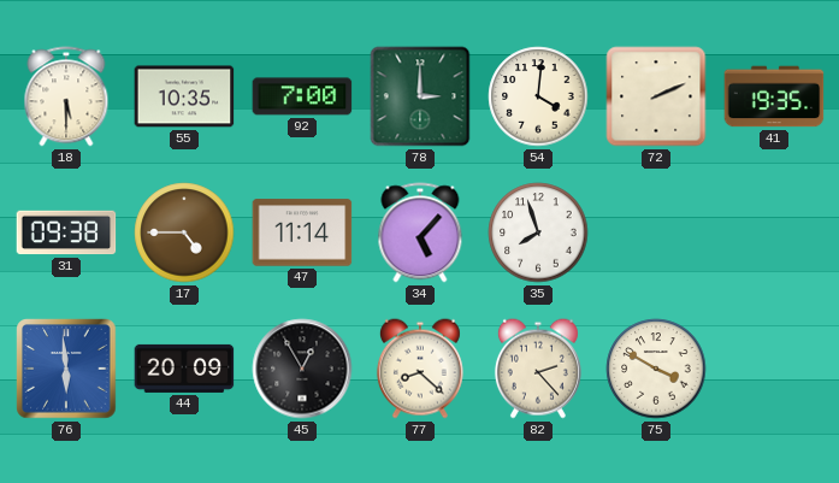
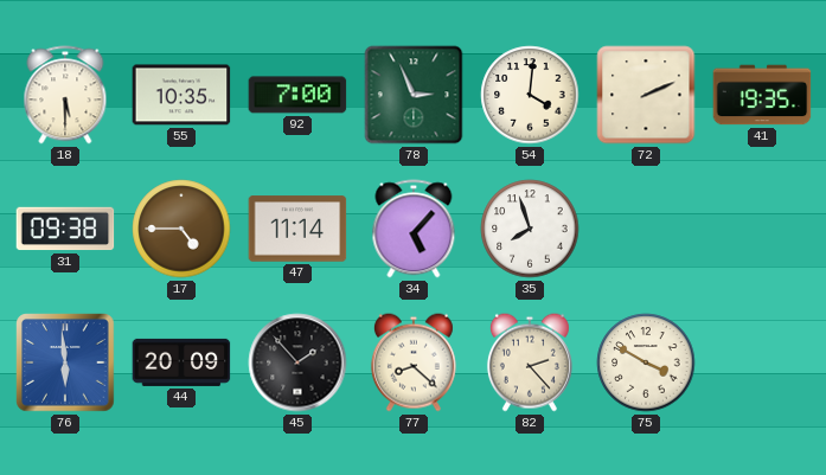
78: 3:00 -> 2:56
45: 12:55 -> 1:53
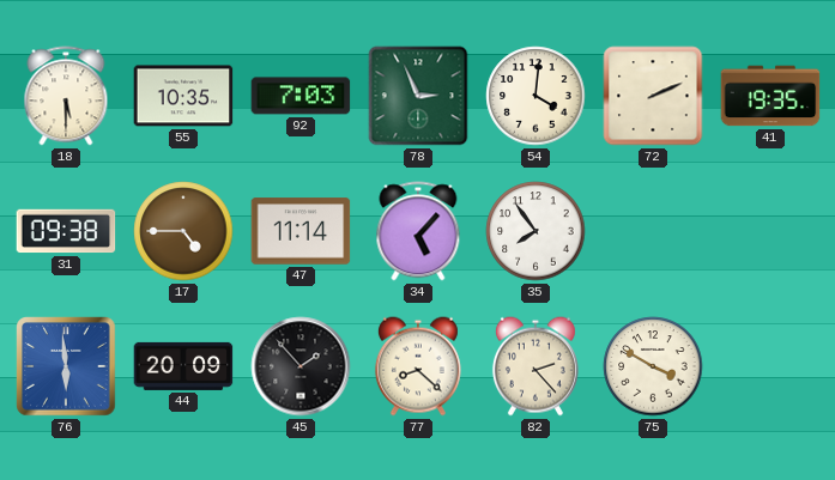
92: 7:00 -> 7:03
35: 7:57 -> 7:54
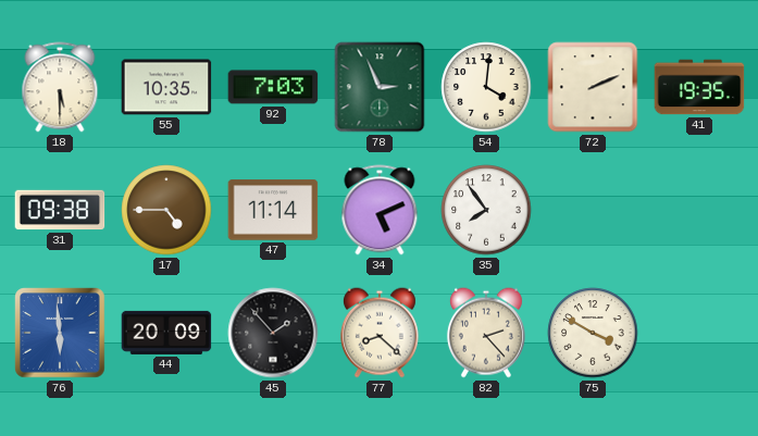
34: 5:07 -> 5:11
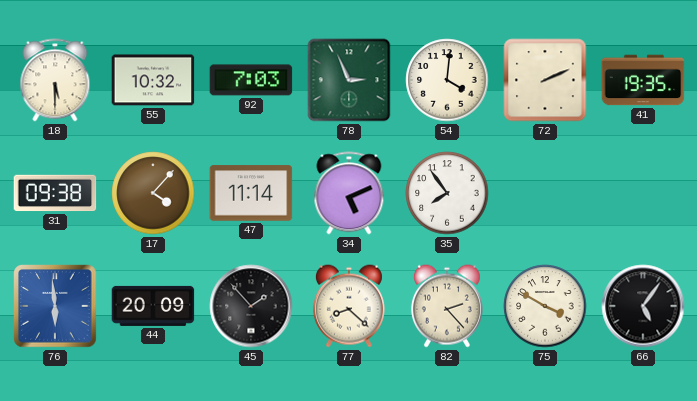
55: 10:35 -> 10:32
17: 4:45 -> 4:07
66: none -> 5:06
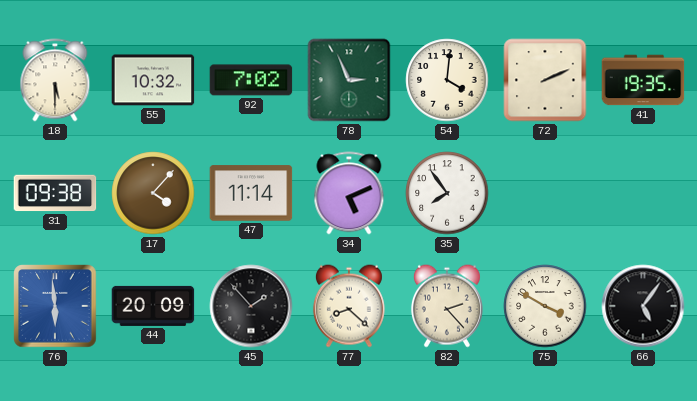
92: 7:03 -> 7:02
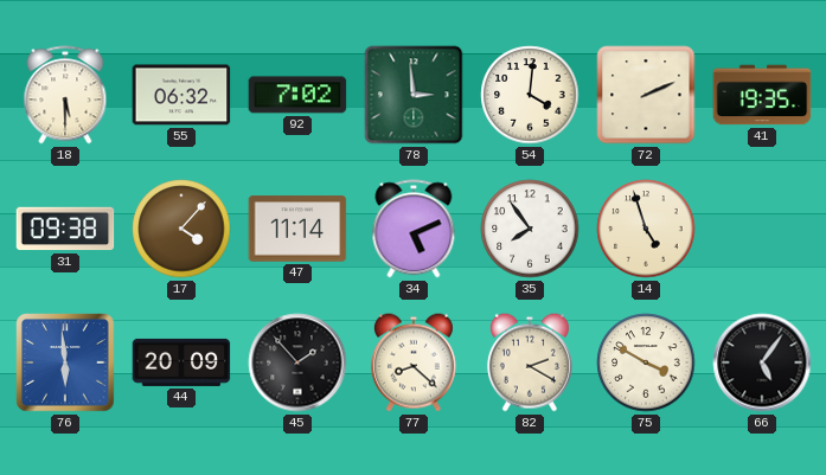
55: 10:32 -> 06:32
78: 2:56 -> 2:59
14: none -> 4:57
82: 2:23 -> 2:20
